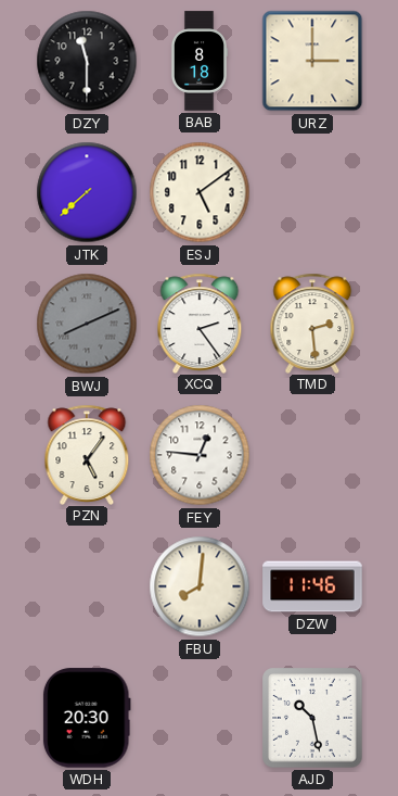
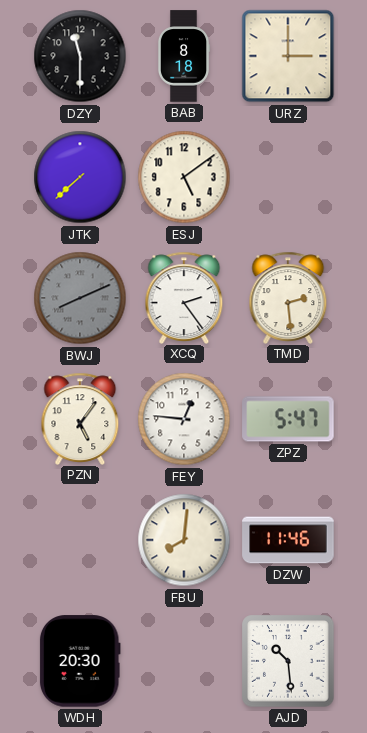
ZPZ: none -> 5:47
AJD: 10:28 -> 10:29
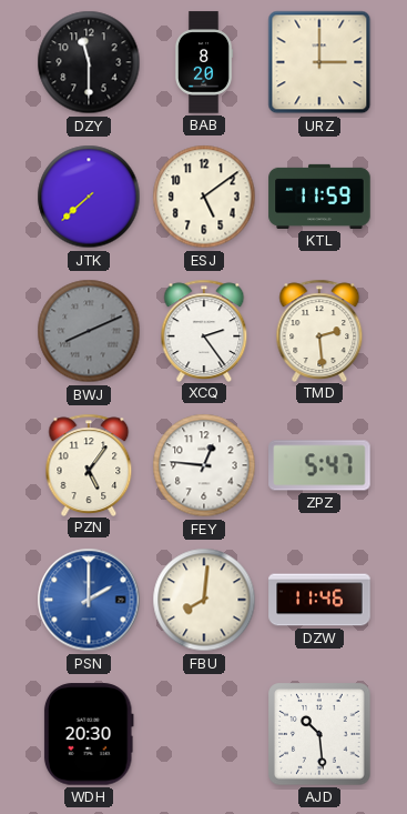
BAB: 8:18 -> 8:20
KTL: none -> 11:59
PSN: none -> 2:00
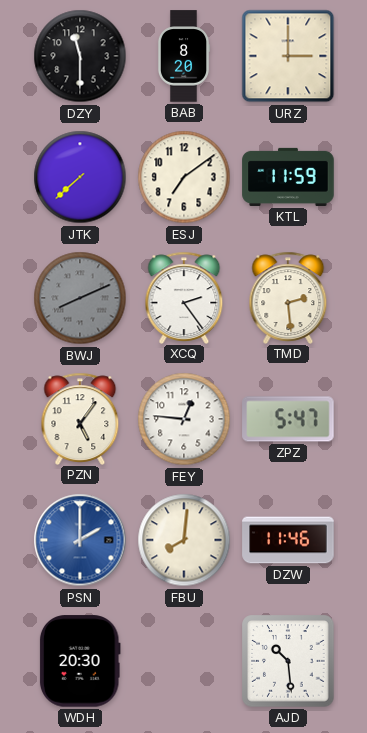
ESJ: 5:09 -> 7:09
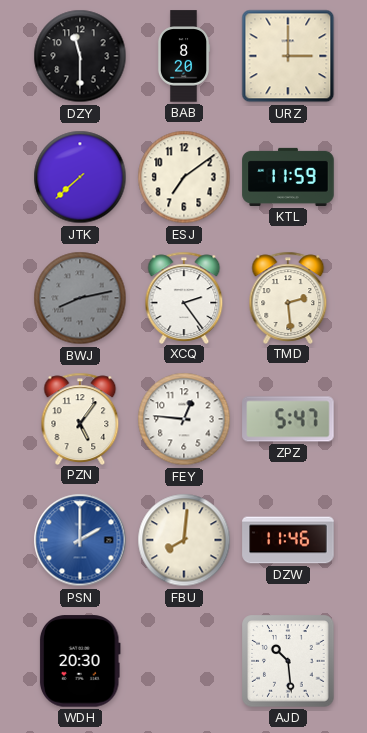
BWJ: 8:11 -> 8:13
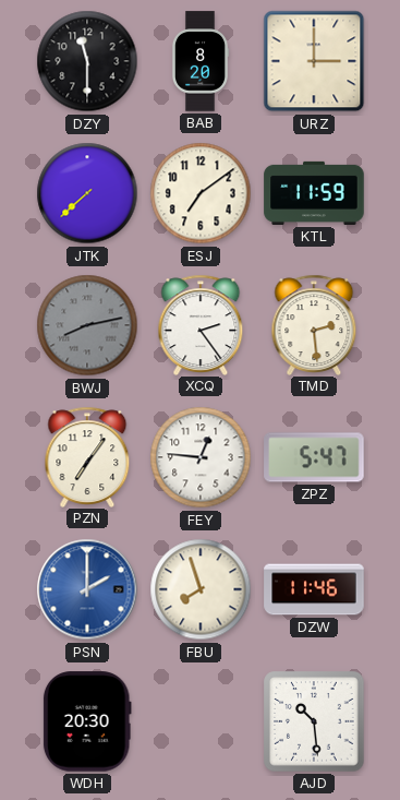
PZN: 5:06 -> 7:06
FBU: 8:01 -> 7:57
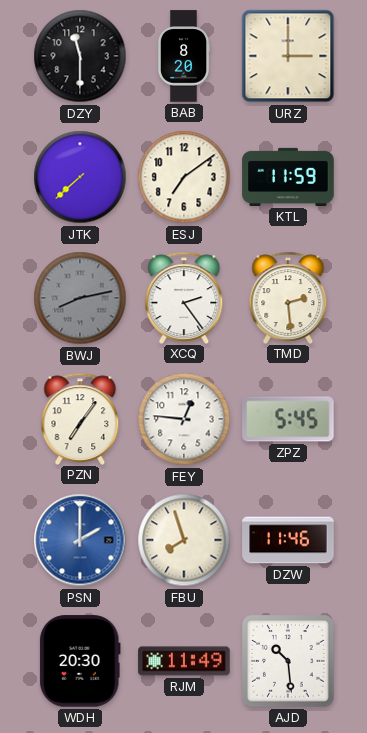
ZPZ: 5:47 -> 5:45
RJM: none -> 11:49
